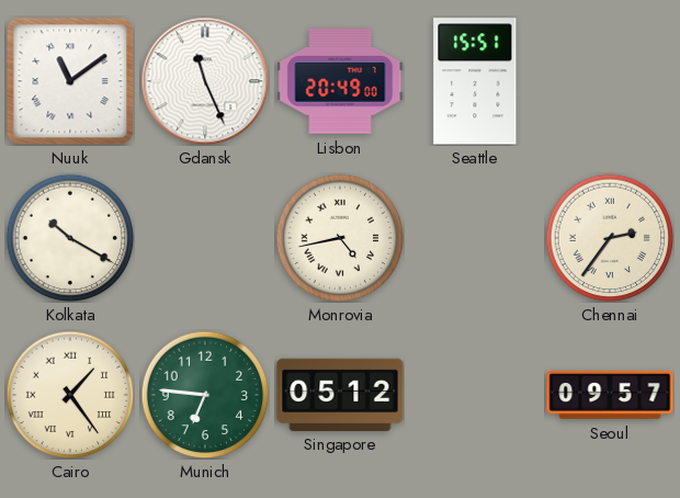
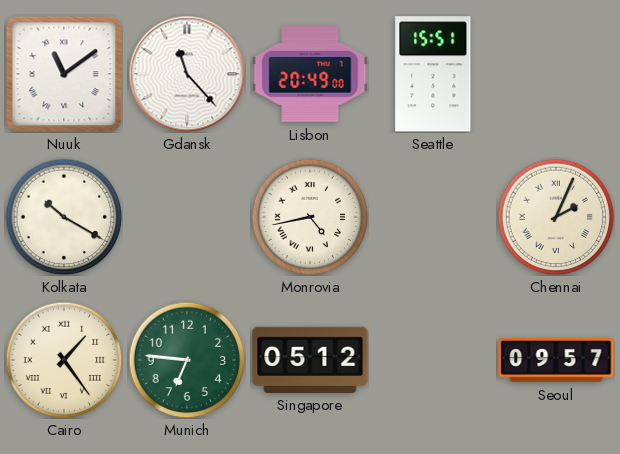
Gdansk: 11:26 -> 11:23
Chennai: 2:36 -> 2:04
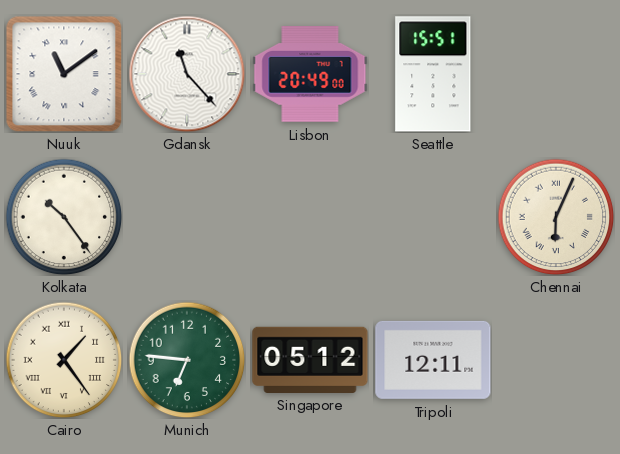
Kolkata: 10:20 -> 10:24
Monrovia: 4:43 -> none
Chennai: 2:04 -> 6:04
Tripoli: none -> 12:11
Seoul: 09:57 -> none
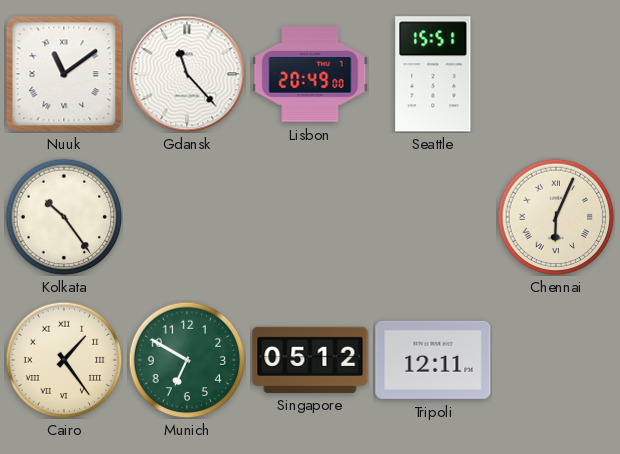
Munich: 6:46 -> 6:50
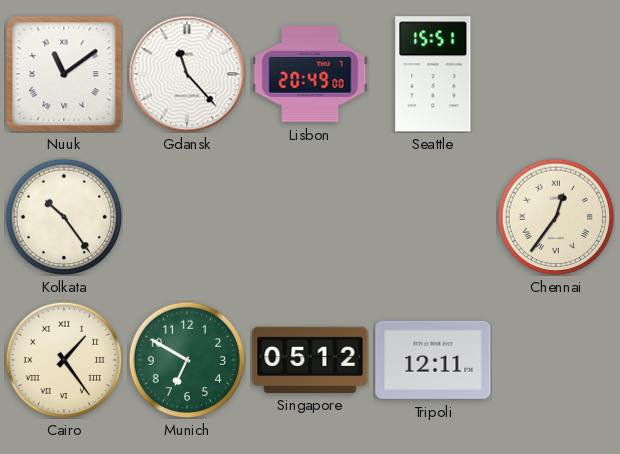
Chennai: 6:04 -> 12:36
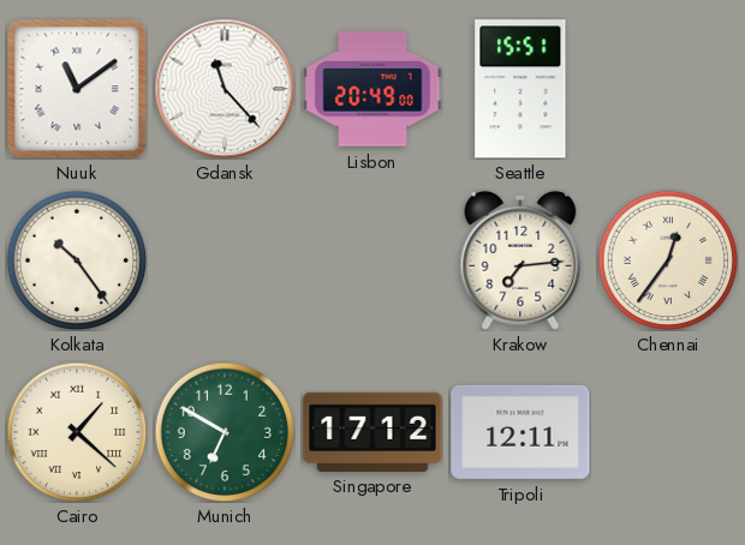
Krakow: none -> 7:14
Cairo: 1:24 -> 1:22
Singapore: 05:12 -> 17:12
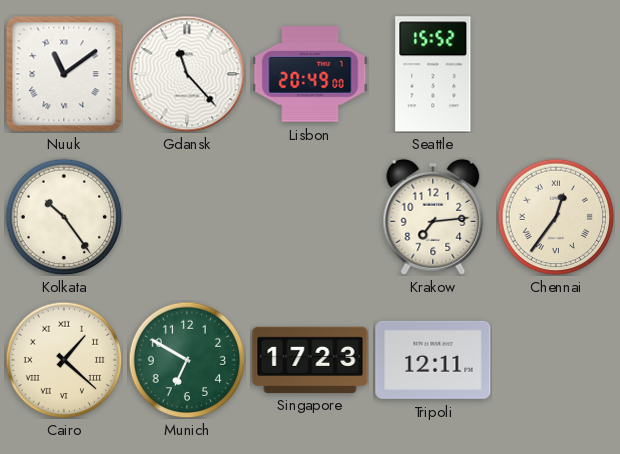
Seattle: 15:51 -> 15:52
Singapore: 17:12 -> 17:23
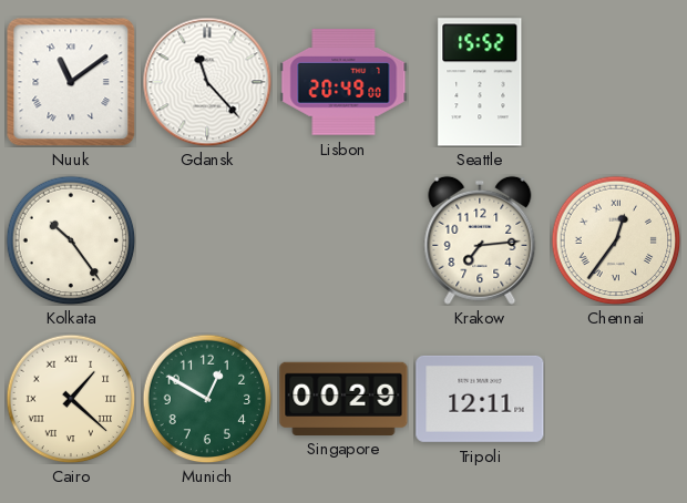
Munich: 6:50 -> 12:50
Singapore: 17:23 -> 00:29
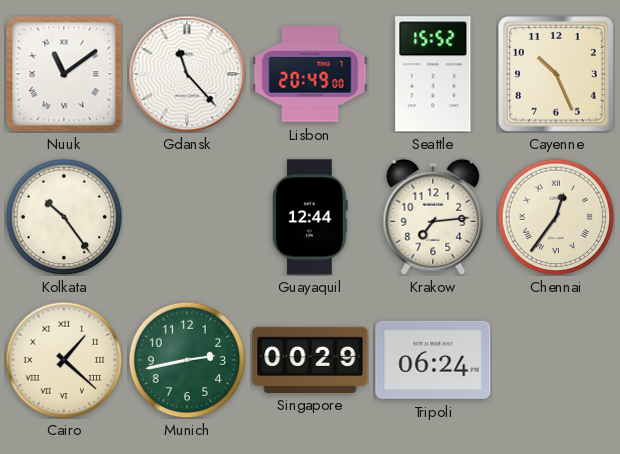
Cayenne: none -> 10:26
Guayaquil: none -> 12:44
Munich: 12:50 -> 2:43
Tripoli: 12:11 -> 06:24
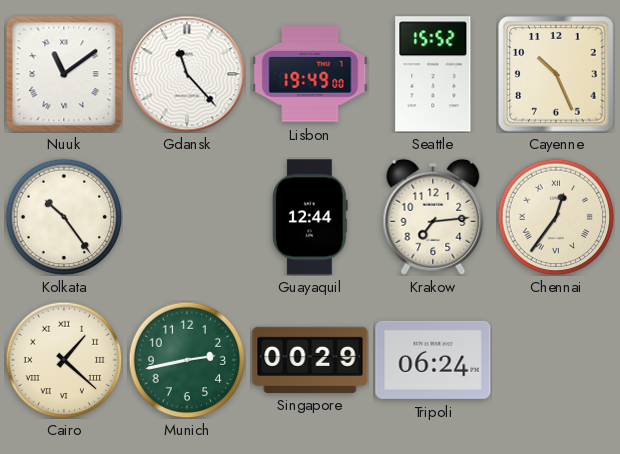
Lisbon: 20:49 -> 19:49
